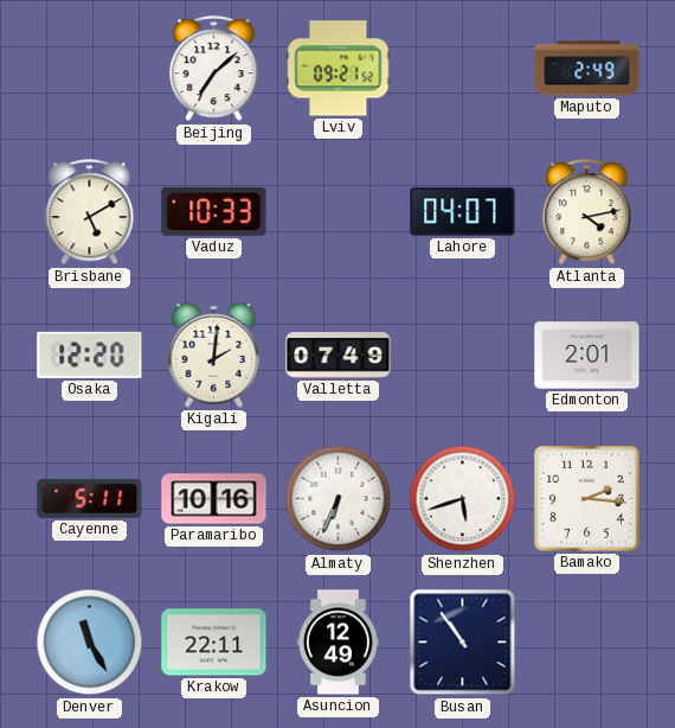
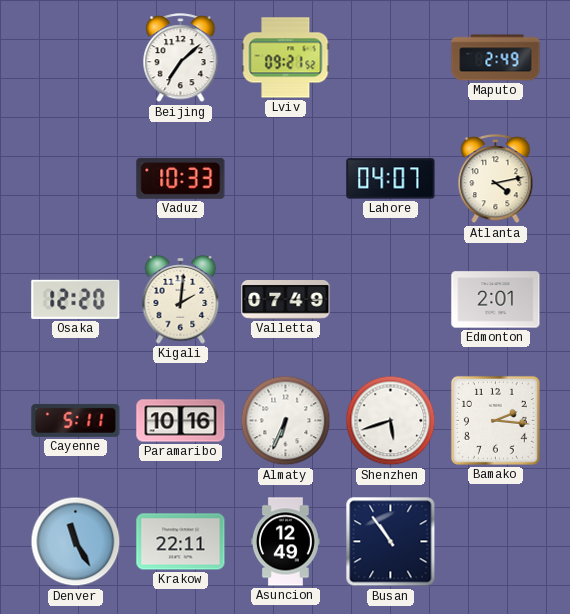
Brisbane: 5:10 -> none
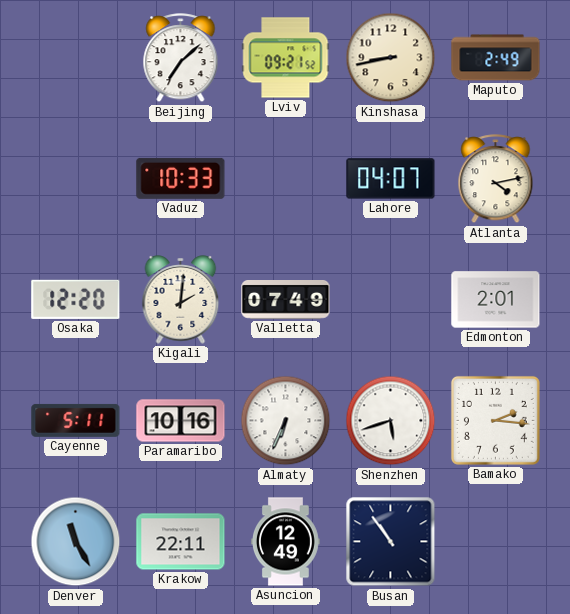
Kinshasa: none -> 8:43
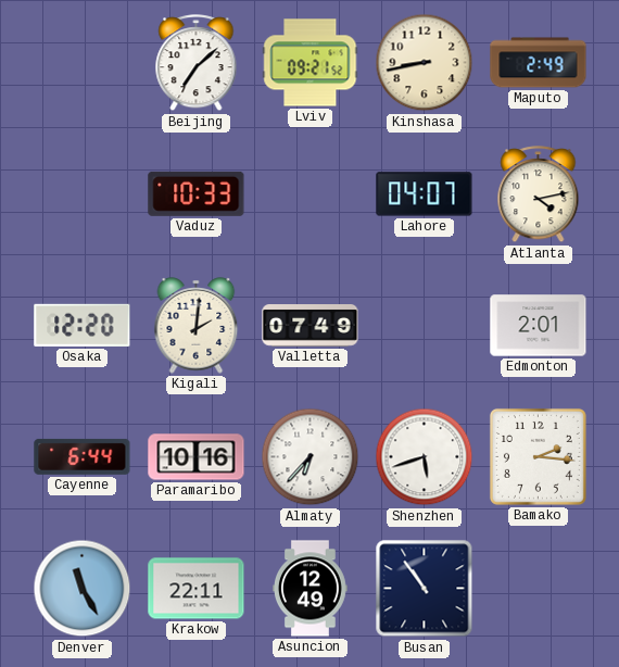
Cayenne: 5:11 -> 6:44
Almaty: 6:34 -> 6:37
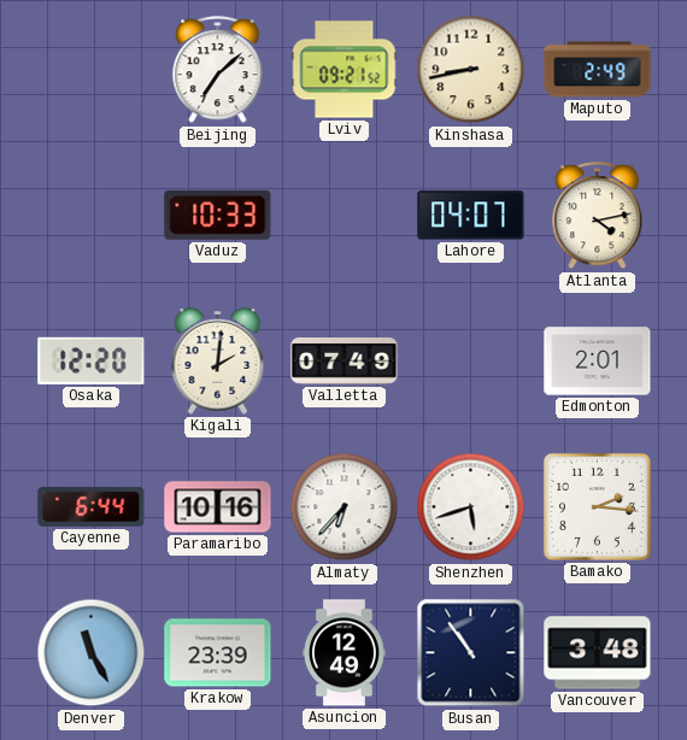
Krakow: 22:11 -> 23:39
Vancouver: none -> 3:48
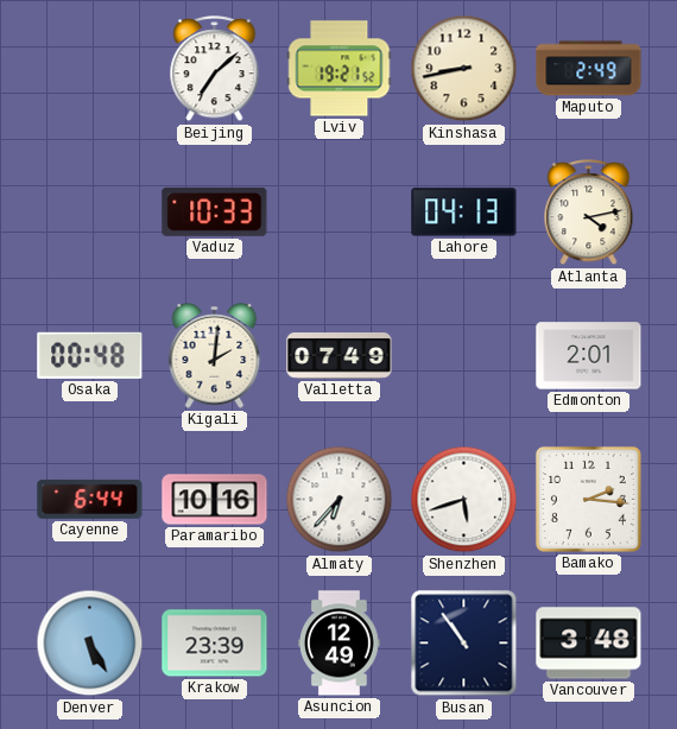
Lviv: 09:21 -> 19:21
Lahore: 04:07 -> 04:13
Osaka: 12:20 -> 00:48
Denver: 11:25 -> 5:25
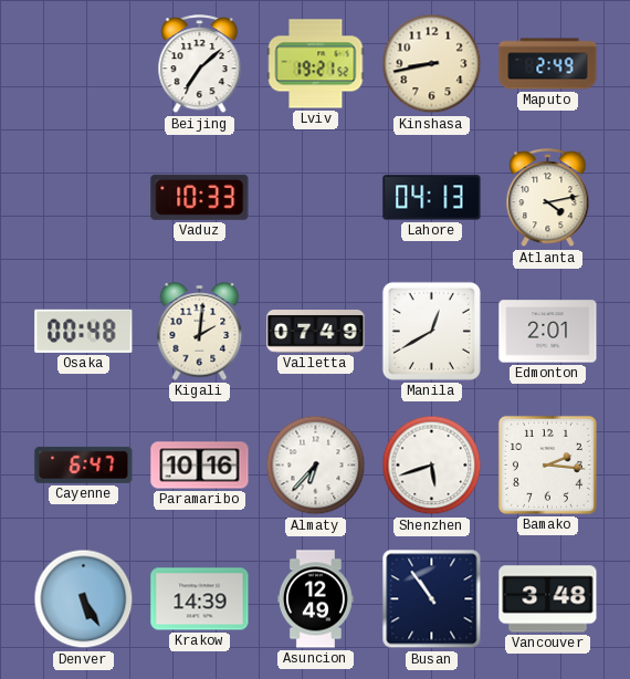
Manila: none -> 12:40
Cayenne: 6:44 -> 6:47
Krakow: 23:39 -> 14:39
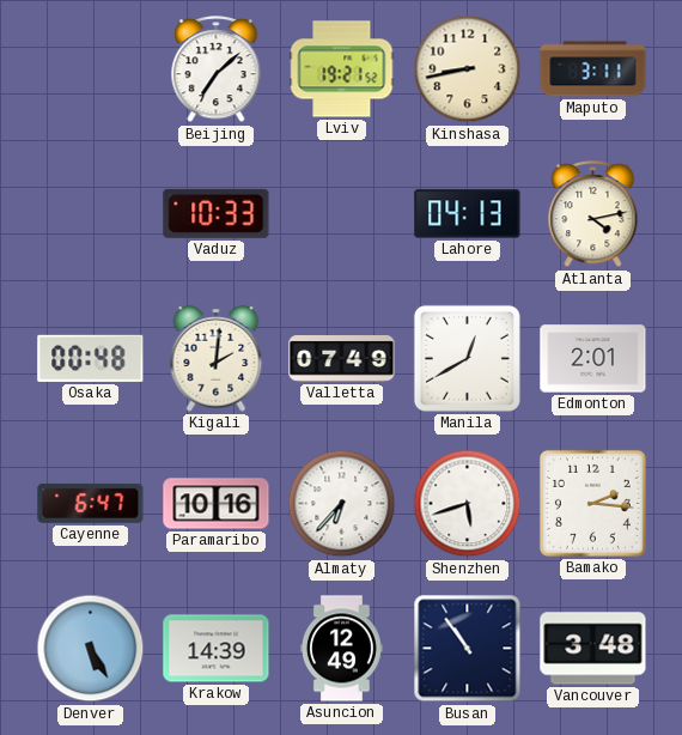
Maputo: 2:49 -> 3:11
